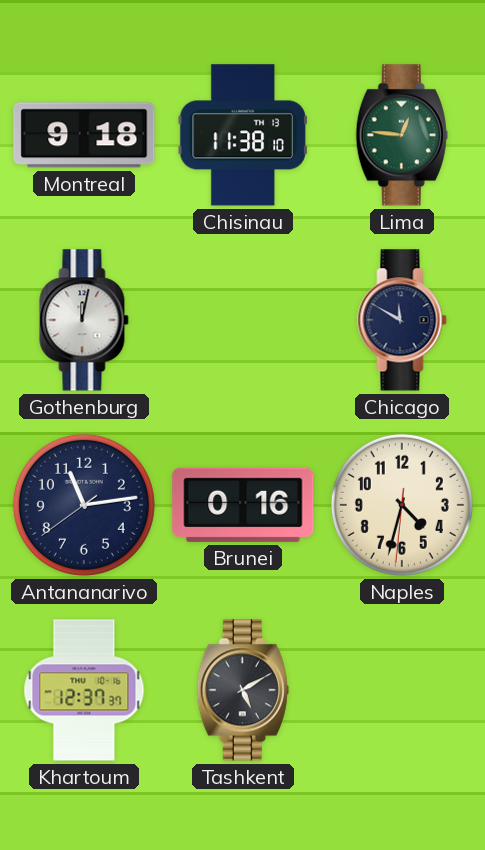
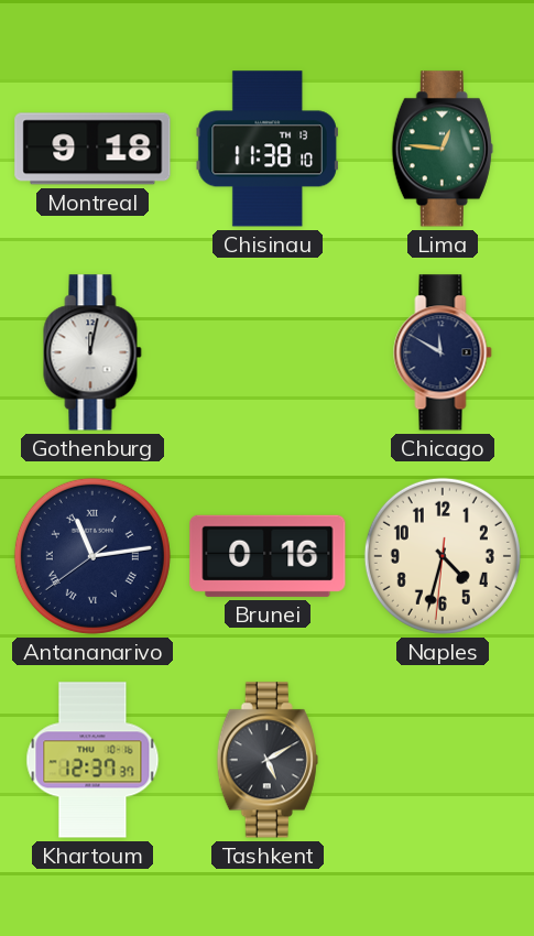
Antananarivo numerals: Arabic -> Roman
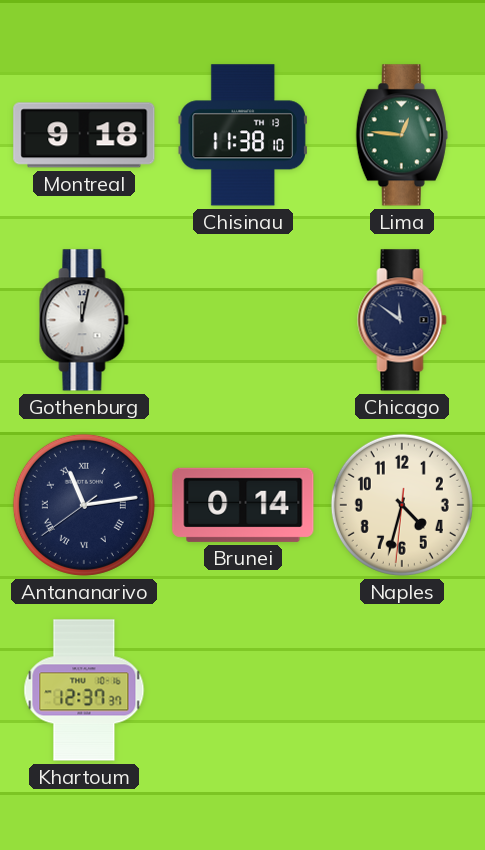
Chicago: 11:50 -> 11:51
Brunei: 0:16 -> 0:14
Tashkent: 5:10 -> none
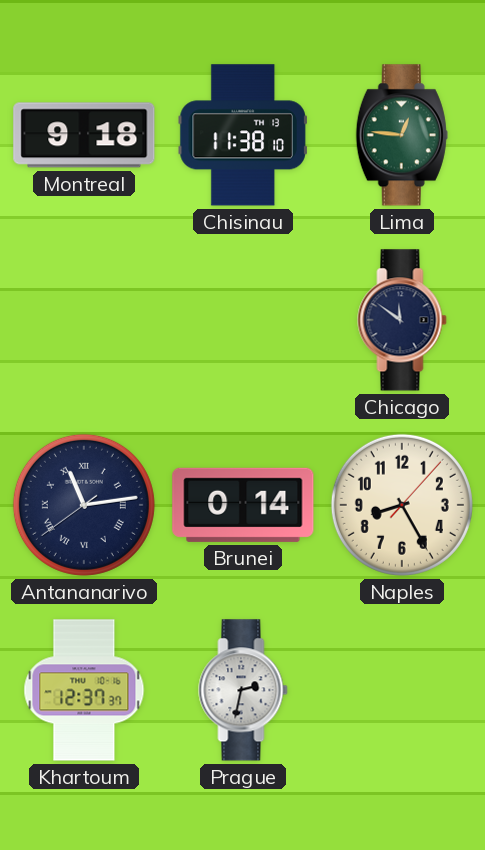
Gothenburg: 12:02 -> none
Naples: 4:32 -> 8:25
Prague: none -> 2:32
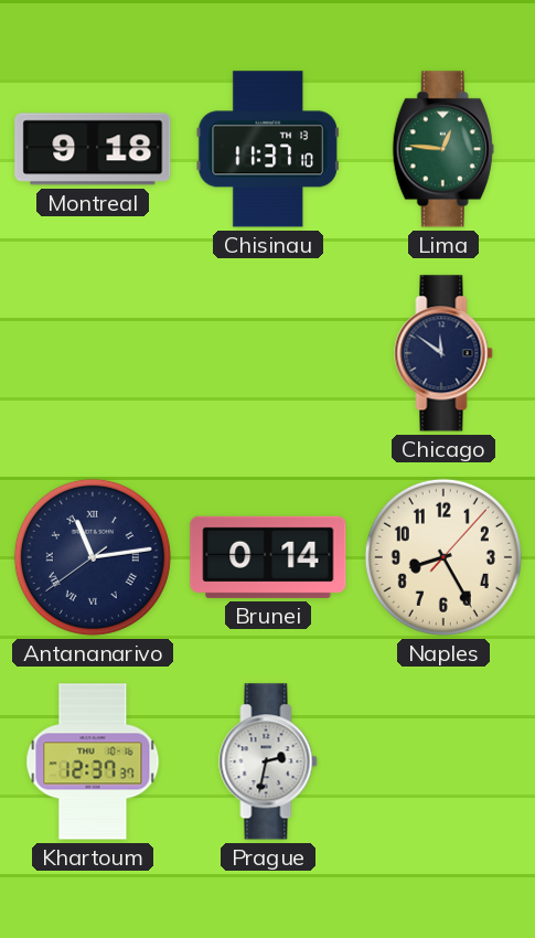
Chisinau: 11:38 -> 11:37
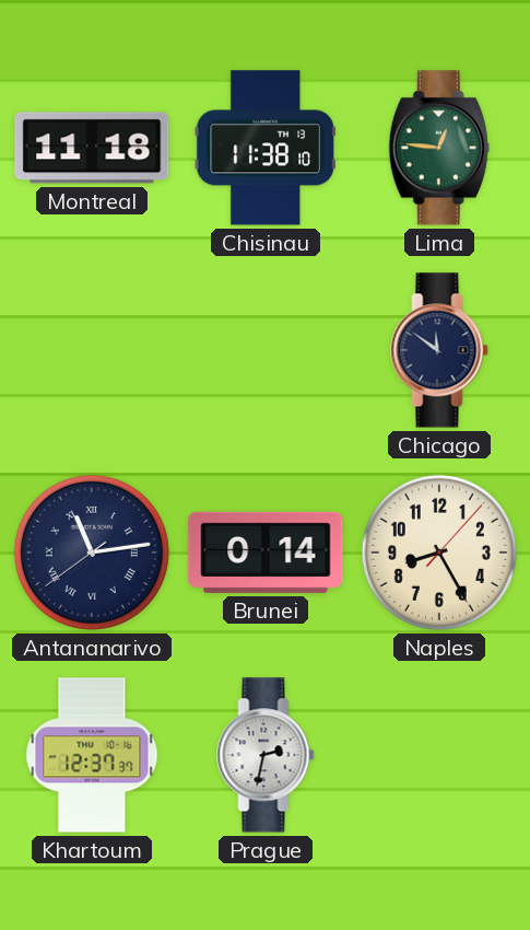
Montreal: 9:18 -> 11:18
Chisinau: 11:37 -> 11:38
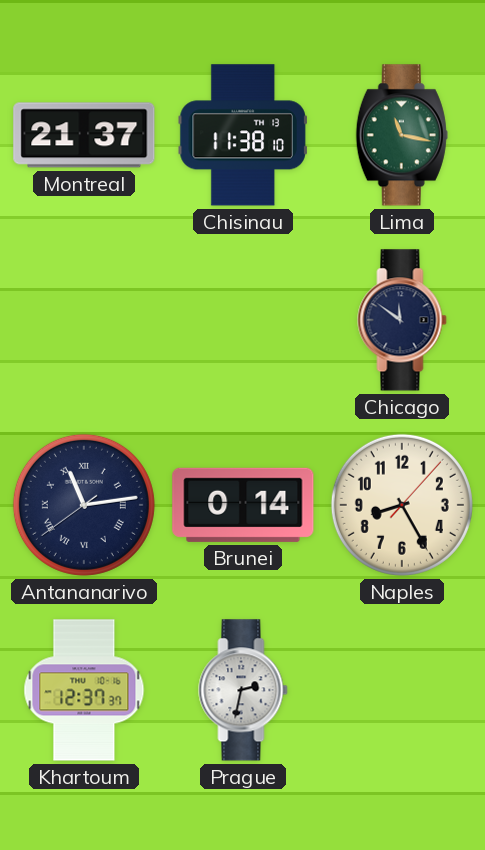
Montreal: 11:18 -> 21:37
Lima: 12:46 -> 11:17
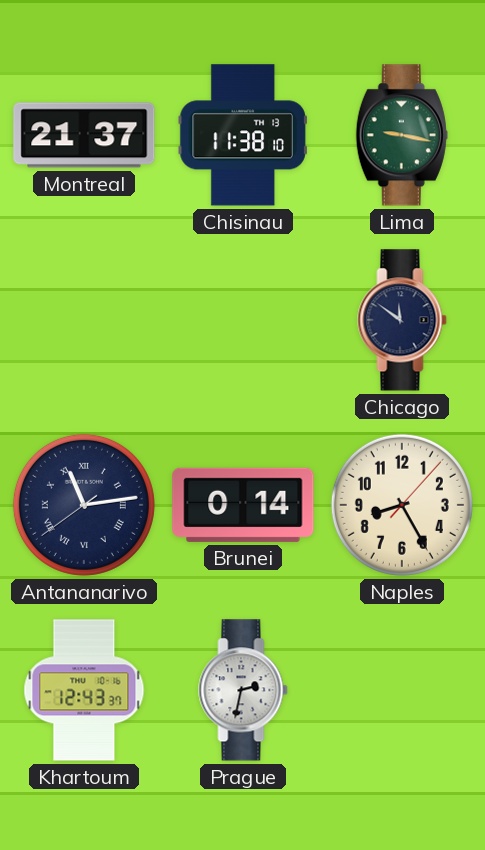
Lima: 11:17 -> 9:17
Khartoum: 12:37 -> 12:43
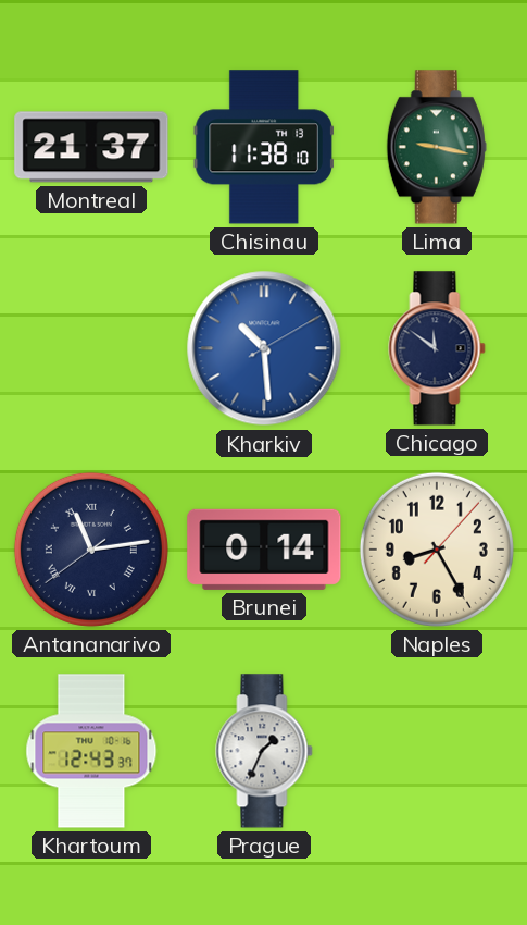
Kharkiv: none -> 10:29
Prague: 2:32 -> 1:34
